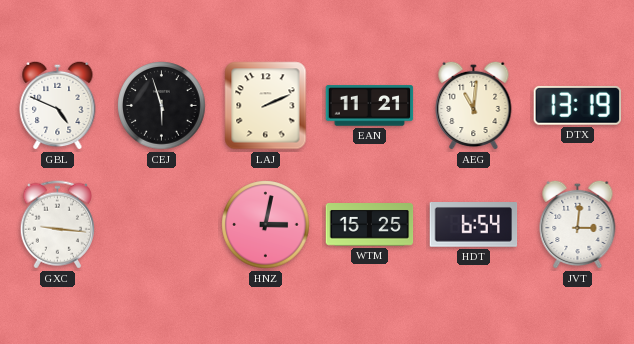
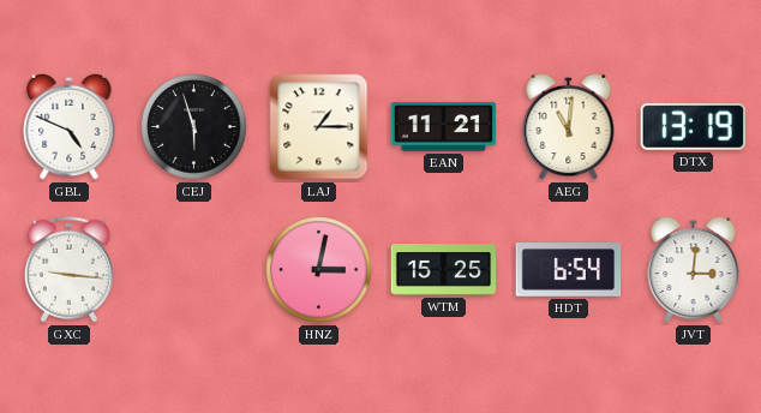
LAJ: 2:11 -> 1:15
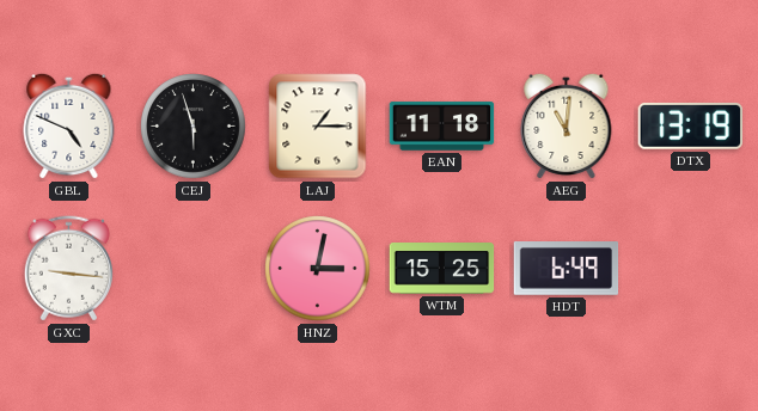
EAN: 11:21 -> 11:18
HDT: 6:54 -> 6:49
JVT: 3:01 -> none
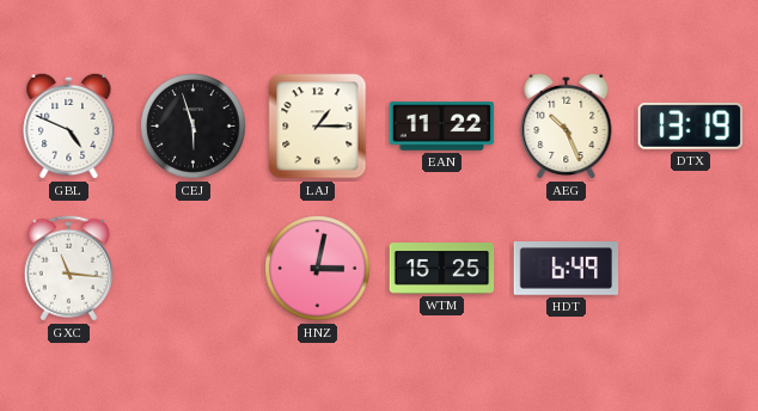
EAN: 11:18 -> 11:22
AEG: 11:01 -> 10:26
GXC: 9:16 -> 11:16
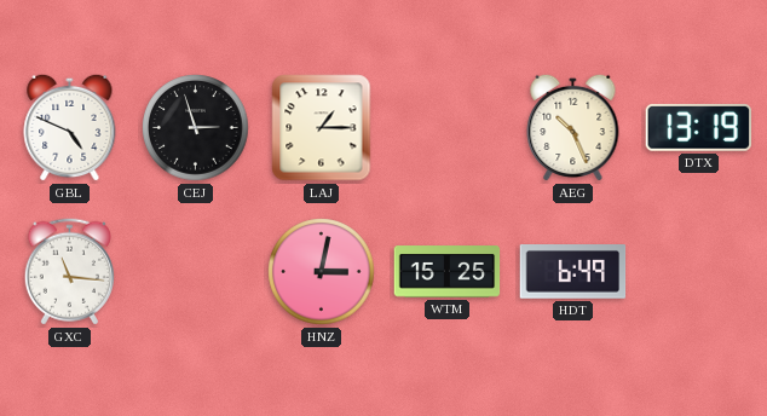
CEJ: 5:57 -> 2:57
EAN: 11:22 -> none
